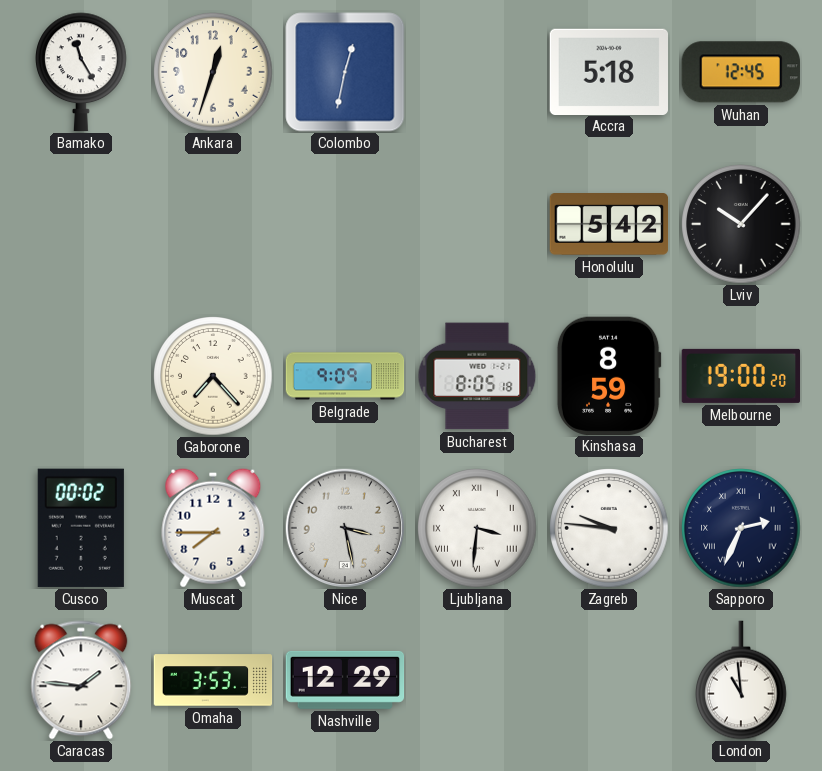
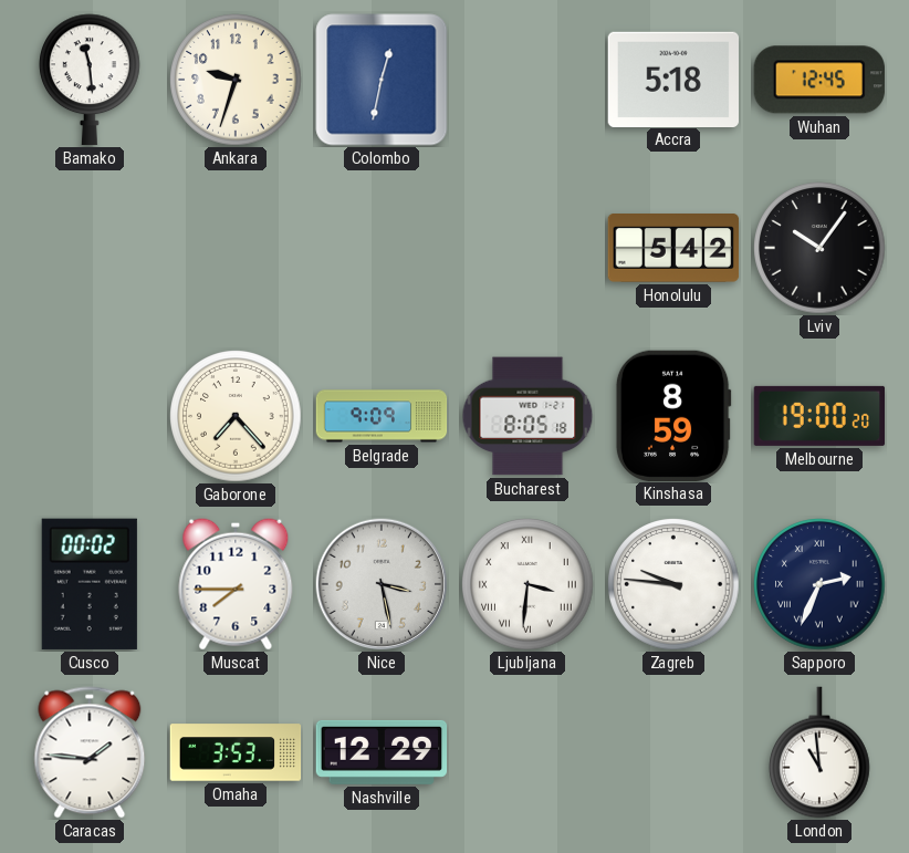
Bamako: 11:25 -> 11:29
Ankara: 12:33 -> 9:33
Lviv: 10:07 -> 10:06
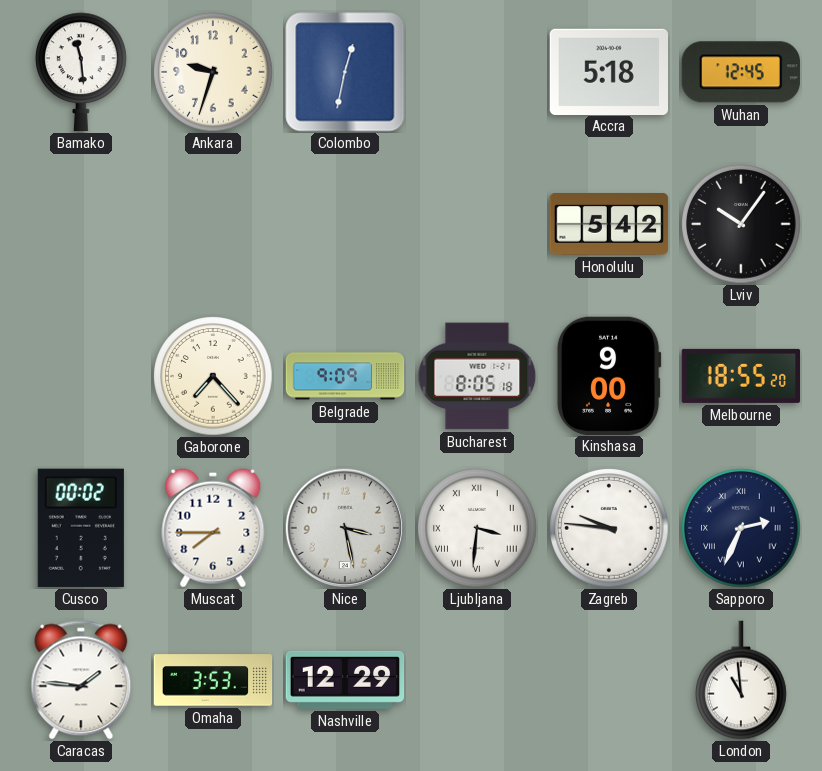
Kinshasa: 8:59 -> 9:00
Melbourne: 19:00 -> 18:55
